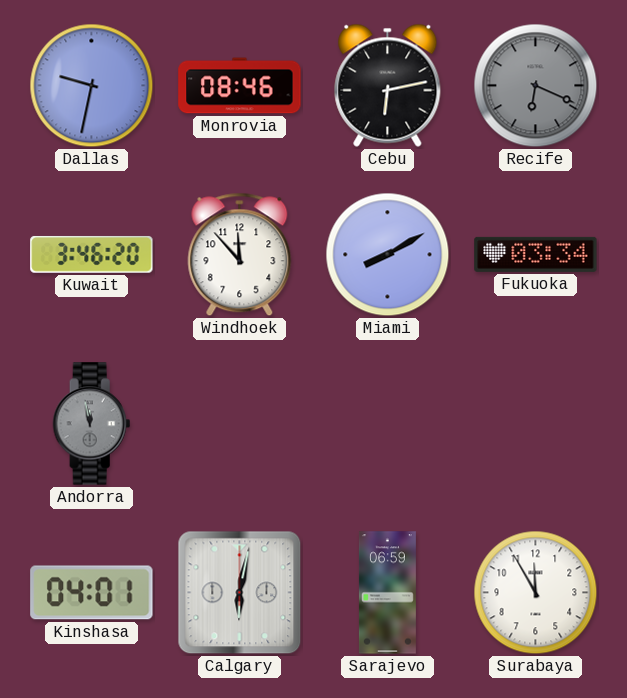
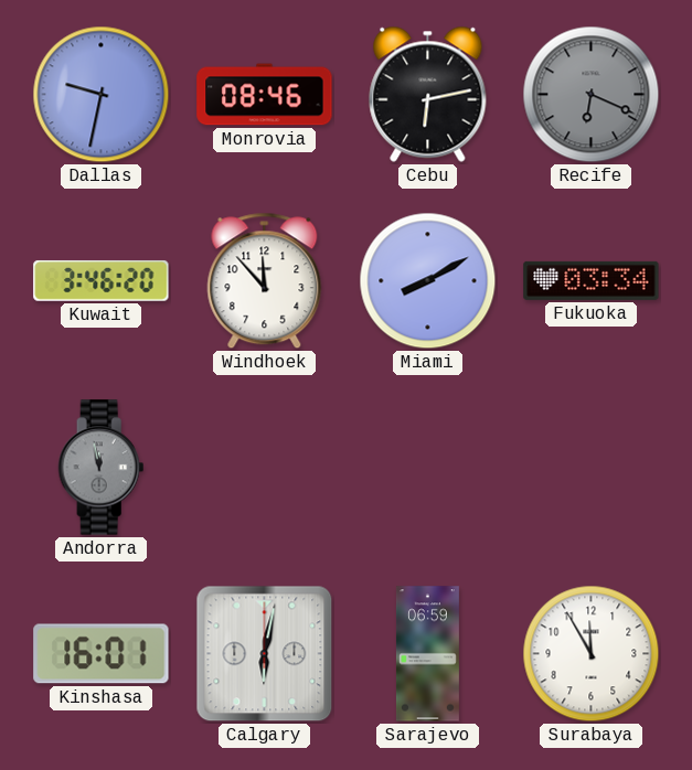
Kinshasa: 04:01 -> 16:01
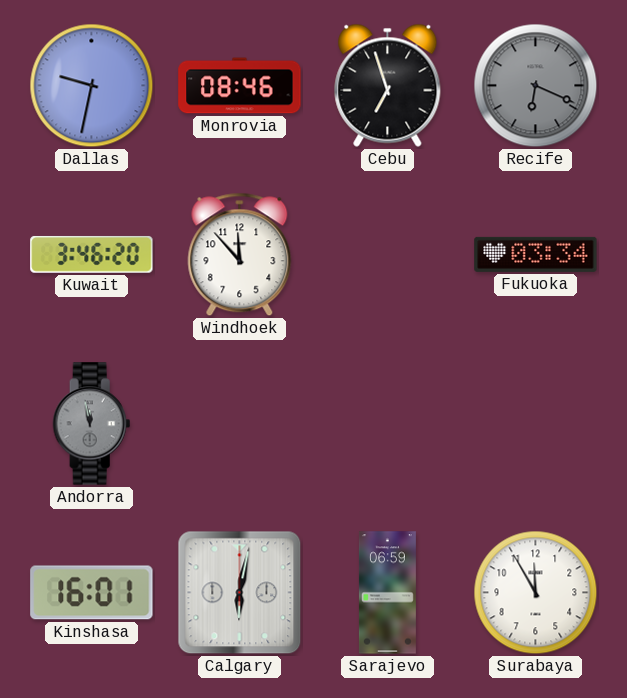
Cebu: 6:13 -> 6:57
Miami: 8:10 -> none
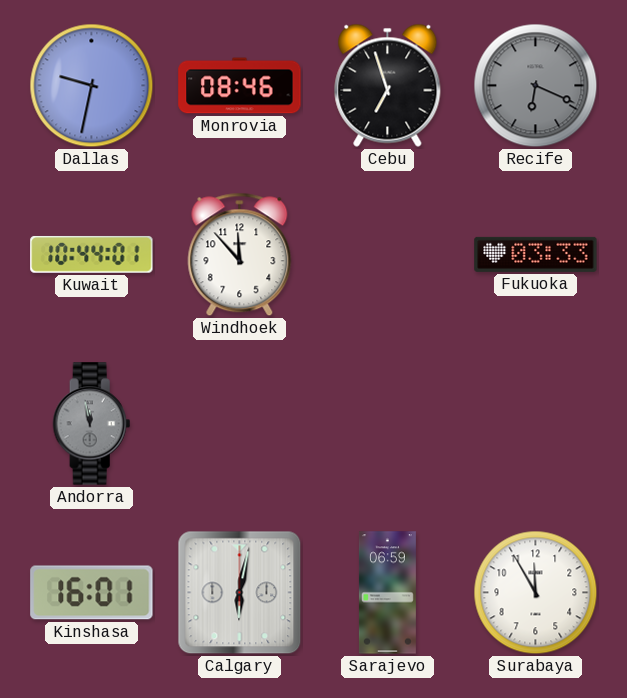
Kuwait: 3:46 -> 10:44
Fukuoka: 03:34 -> 03:33
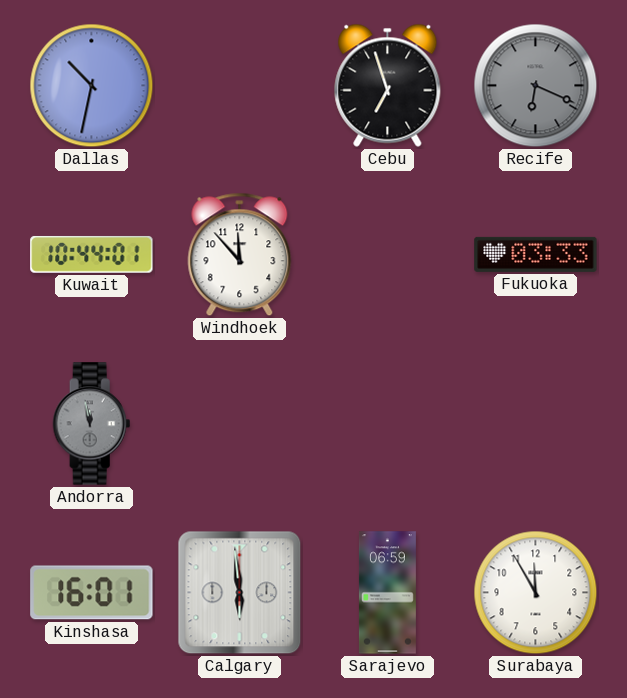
Dallas: 9:32 -> 10:32
Monrovia: 08:46 -> none
Calgary: 6:02 -> 5:59
